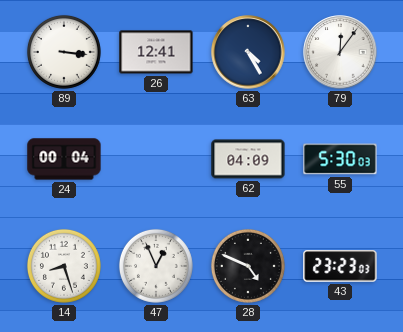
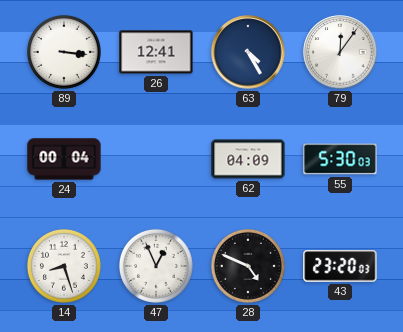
43: 23:23 -> 23:20
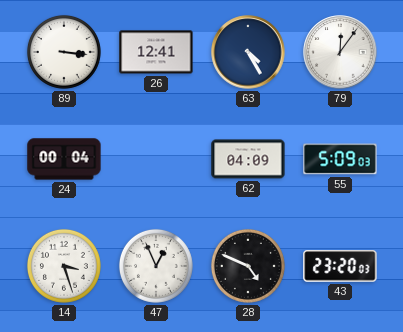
55: 5:30 -> 5:09
14: 8:27 -> 3:27
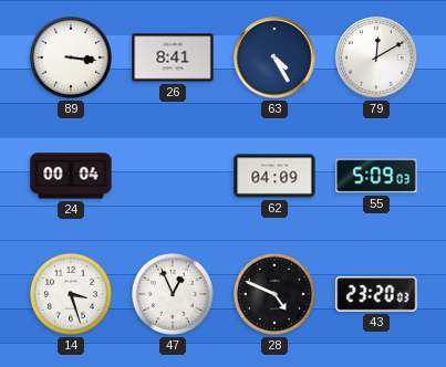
26: 12:41 -> 8:41
79: 12:06 -> 12:10
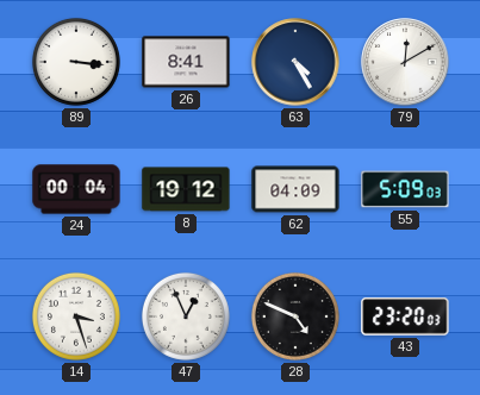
8: none -> 19:12
